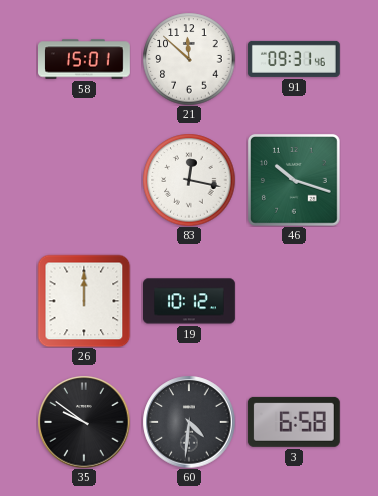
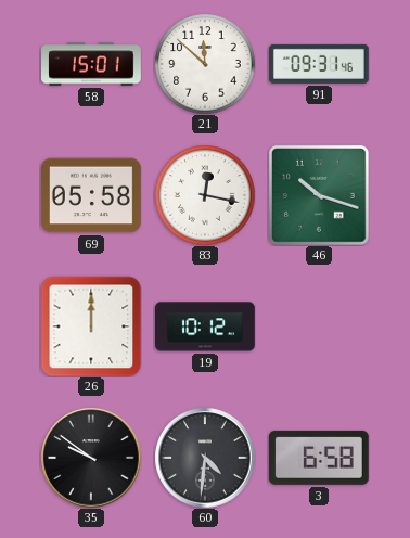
69: none -> 05:58
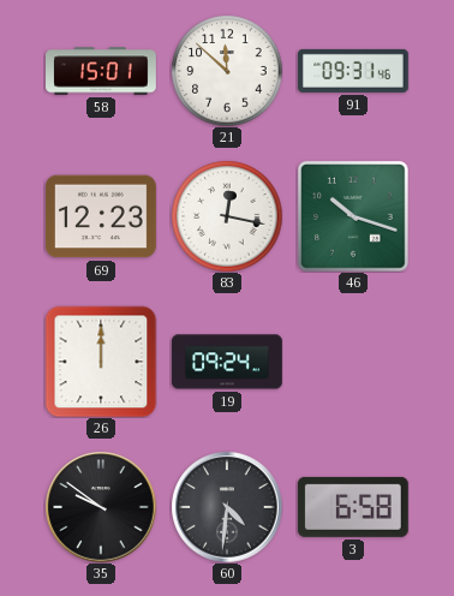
69: 05:58 -> 12:23
19: 10:12 -> 09:24
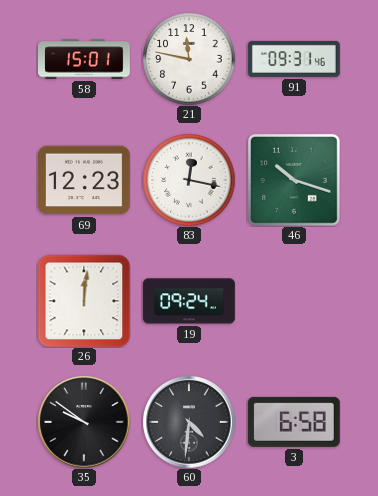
21: 11:52 -> 11:47
26: 12:00 -> 12:01
